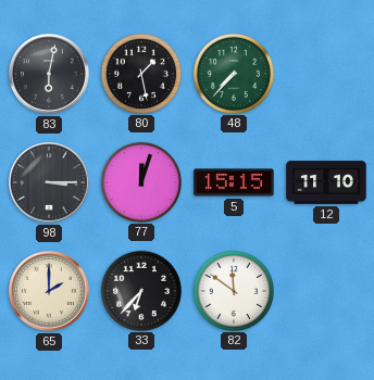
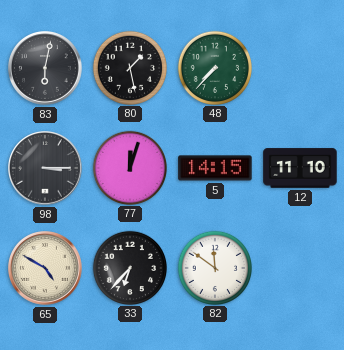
5: 15:15 -> 14:15
65: 2:00 -> 4:50
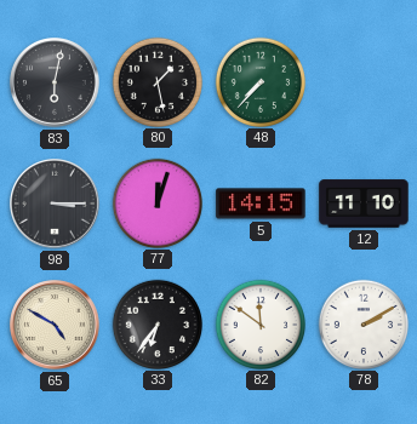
33: 6:37 -> 6:36
78: none -> 2:10
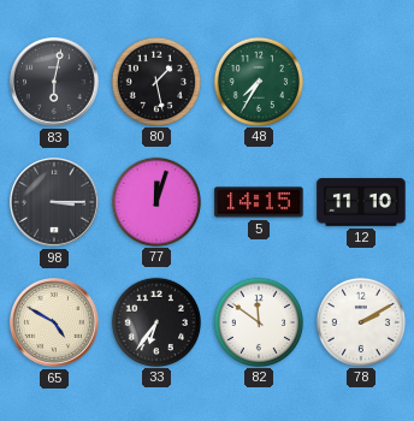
48: 7:37 -> 7:35
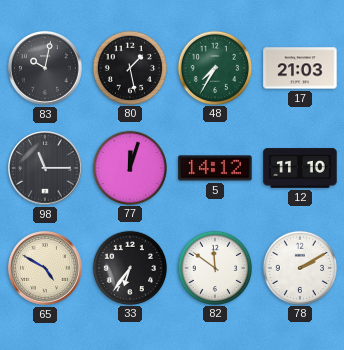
83: 6:02 -> 10:02
17: none -> 21:03
98: 3:15 -> 11:15
5: 14:15 -> 14:12
